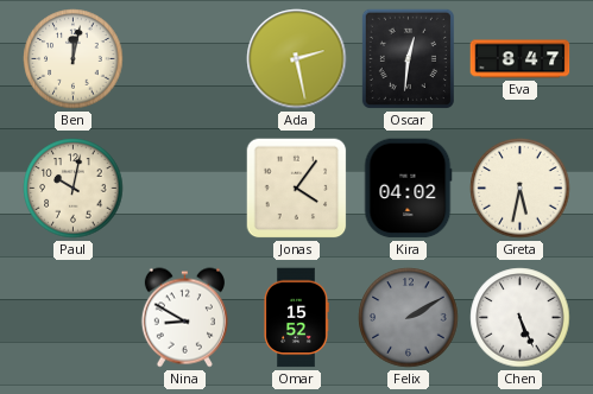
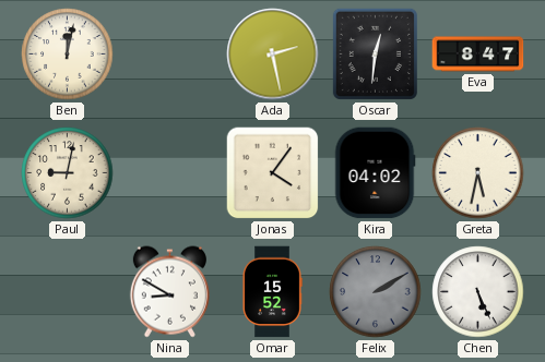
Paul: 10:02 -> 9:02
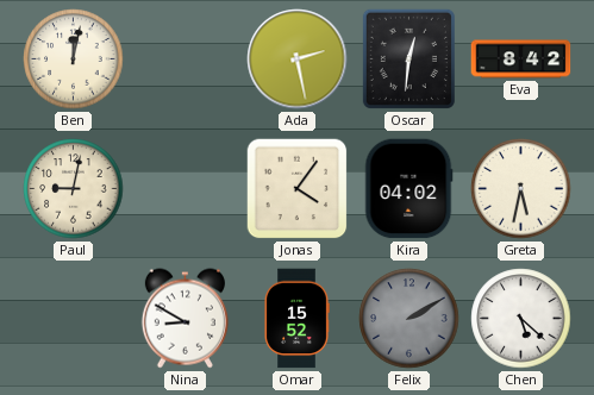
Eva: 8:47 -> 8:42
Chen: 5:26 -> 5:22
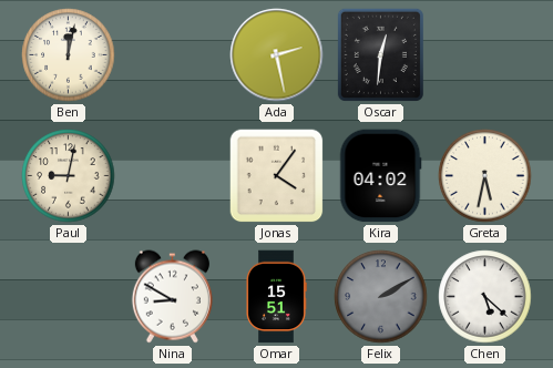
Eva: 8:42 -> none
Omar: 15:52 -> 15:51
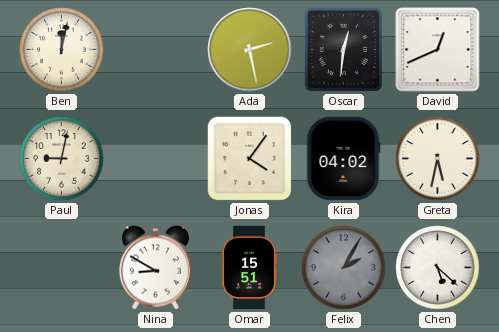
David: none -> 12:41
Felix: 2:10 -> 2:05
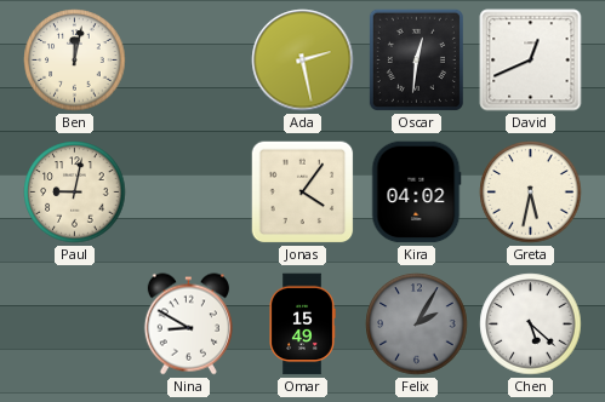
Omar: 15:51 -> 15:49
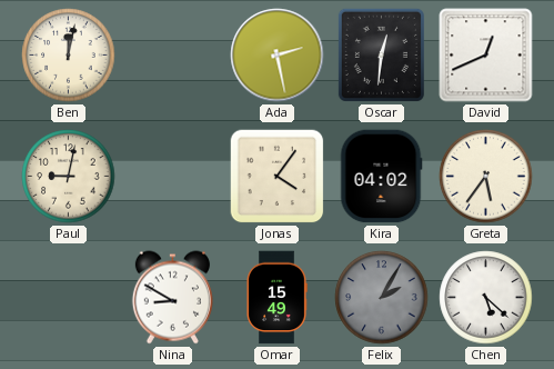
Greta: 5:32 -> 5:36
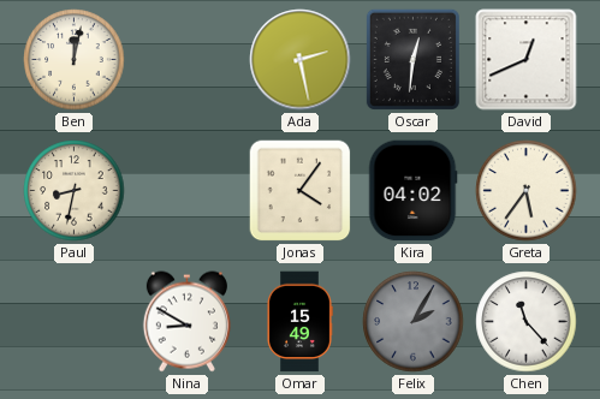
Paul: 9:02 -> 8:32
Chen: 5:22 -> 11:23
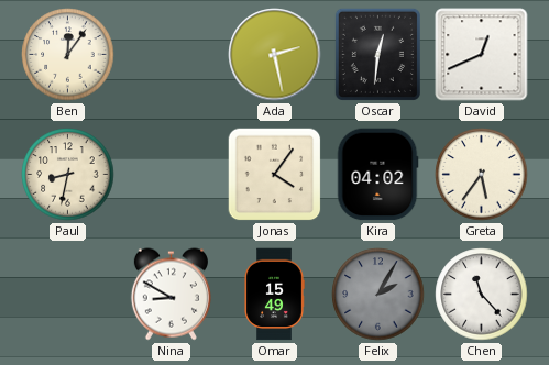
Ben: 12:02 -> 12:06
